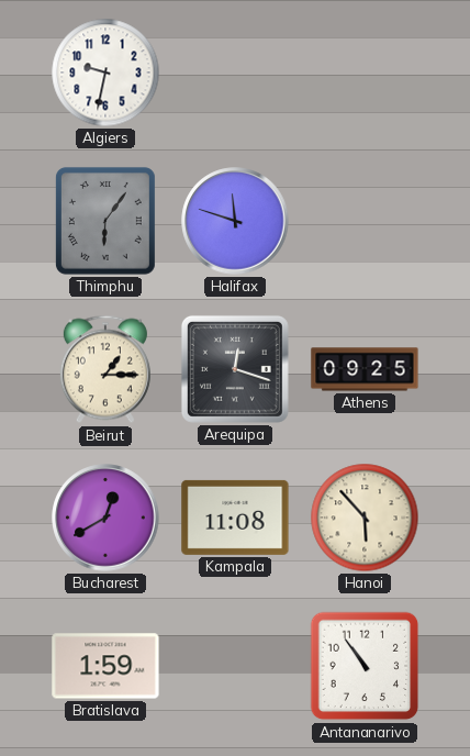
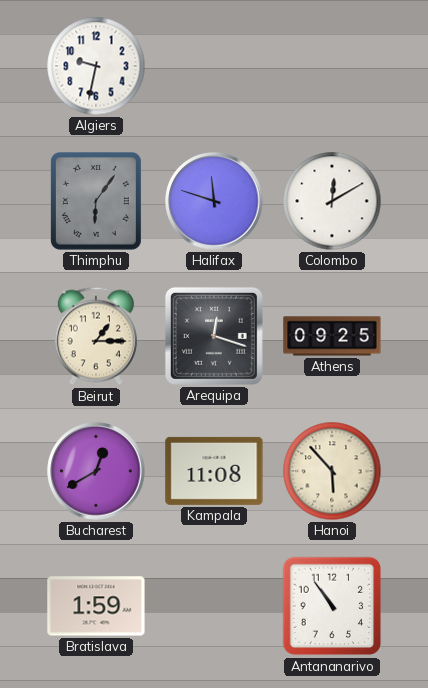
Colombo: none -> 12:10
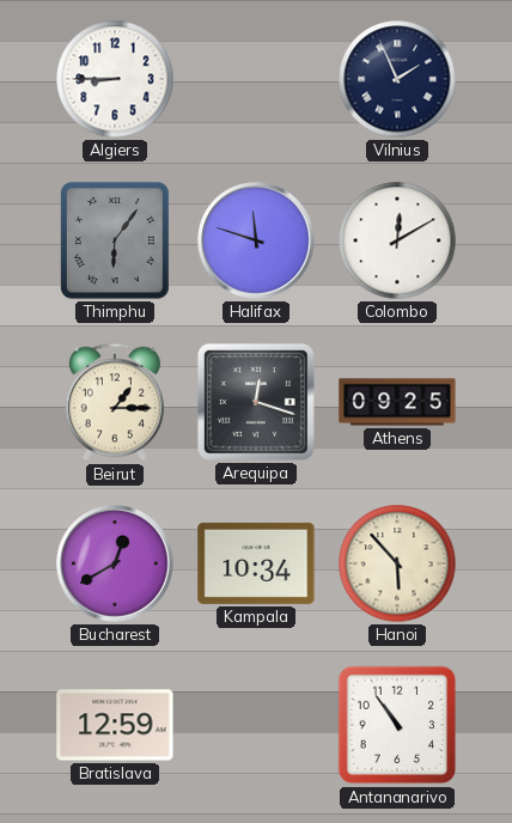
Algiers: 9:32 -> 8:45
Vilnius: none -> 1:56
Kampala: 11:08 -> 10:34
Bratislava: 1:59 -> 12:59
